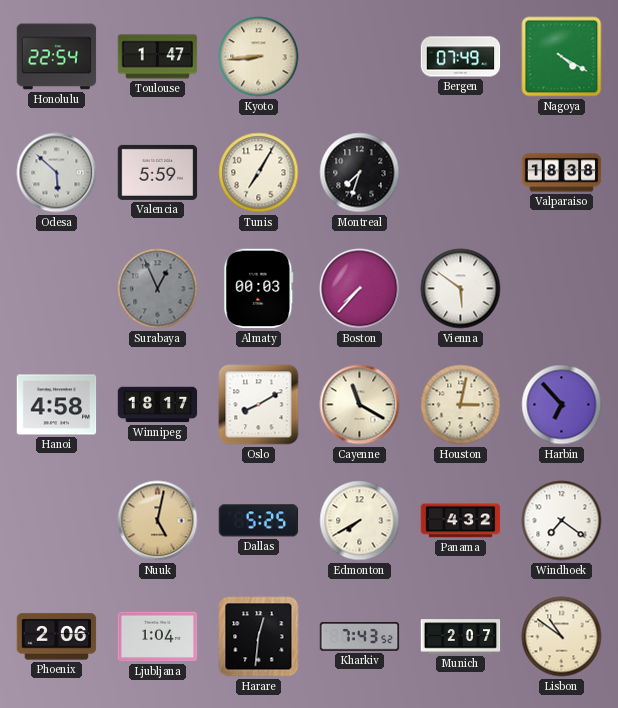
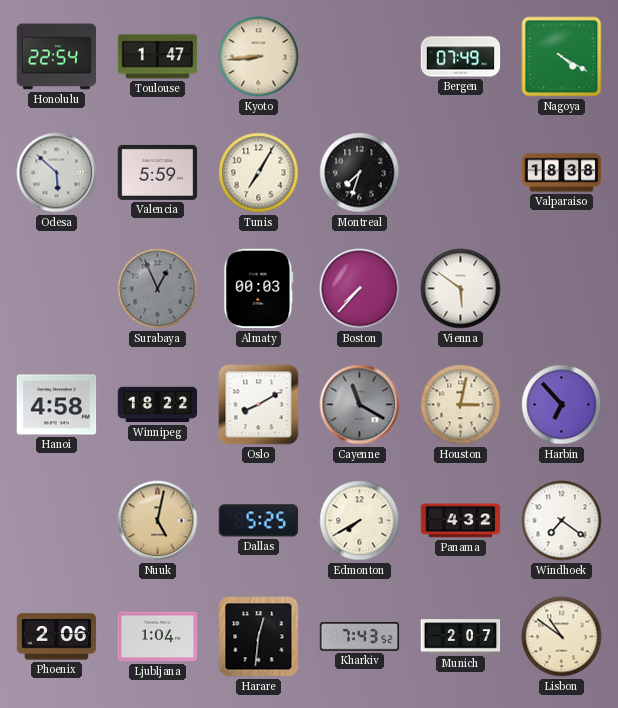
Winnipeg: 18:17 -> 18:22
Cayenne dial: cream -> grey
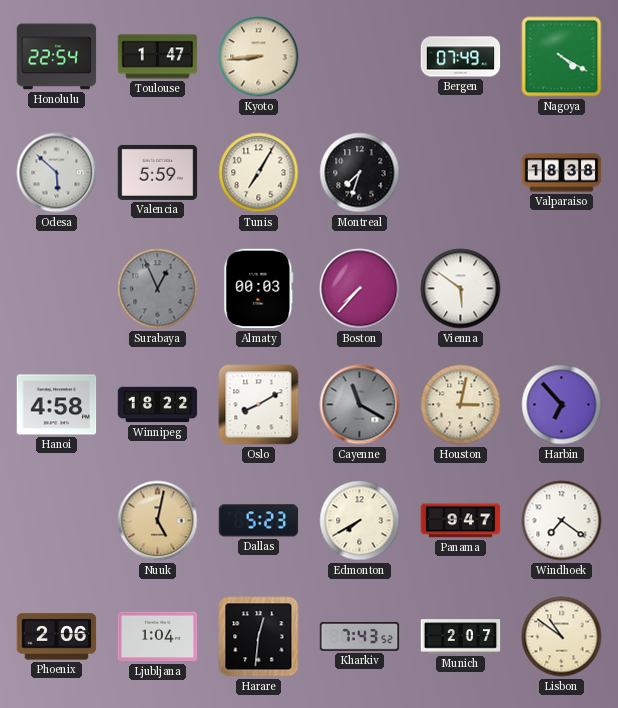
Dallas: 5:25 -> 5:23
Panama: 4:32 -> 9:47
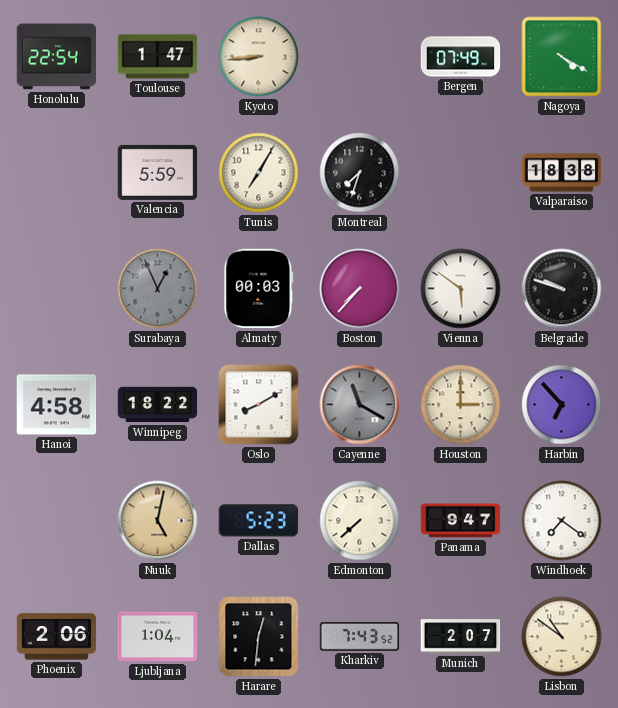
Odesa: 5:52 -> none
Belgrade: none -> 9:48
Houston: 3:02 -> 3:00
Edmonton: 7:40 -> 7:38
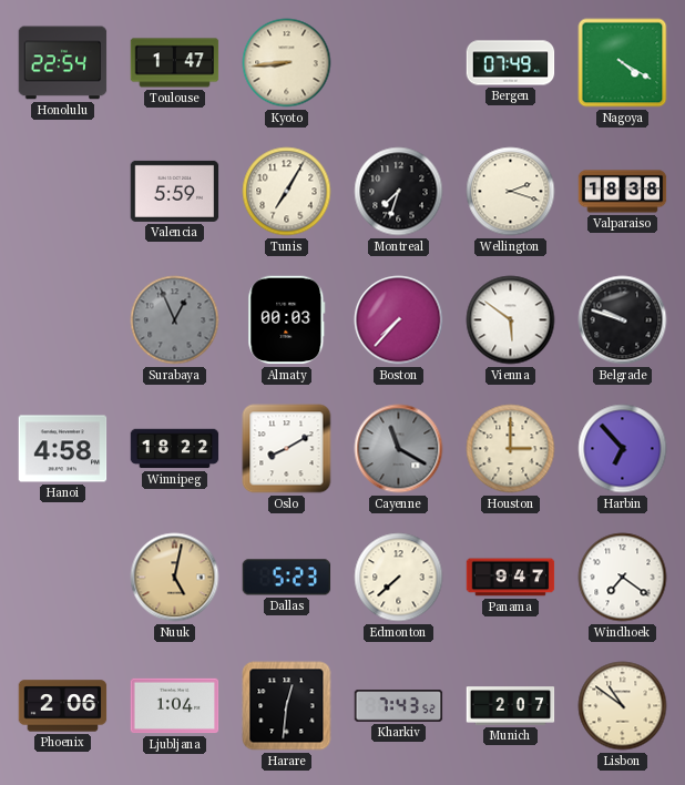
Wellington: none -> 2:18
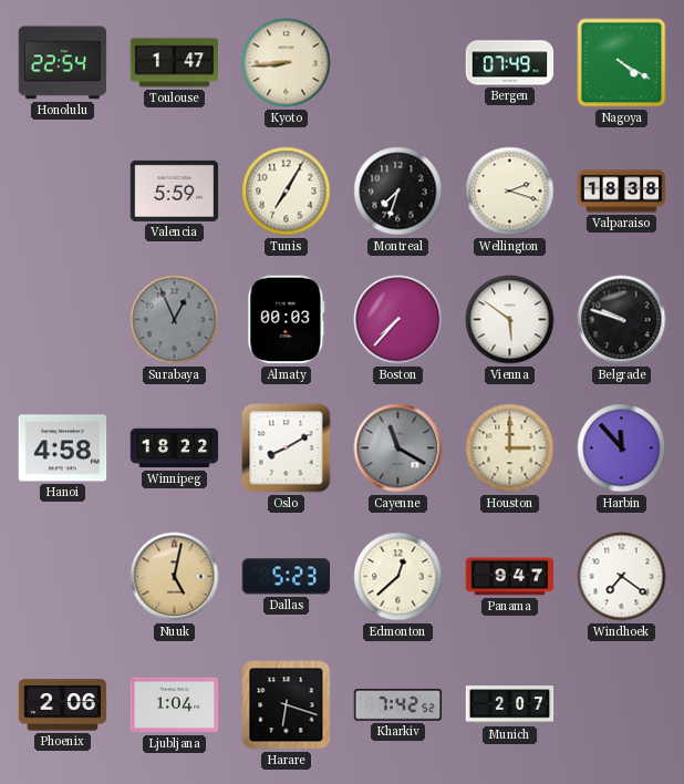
Harbin: 6:53 -> 11:53
Edmonton: 7:38 -> 12:38
Harare: 12:31 -> 6:18
Kharkiv: 7:43 -> 7:42
Lisbon: 10:51 -> none
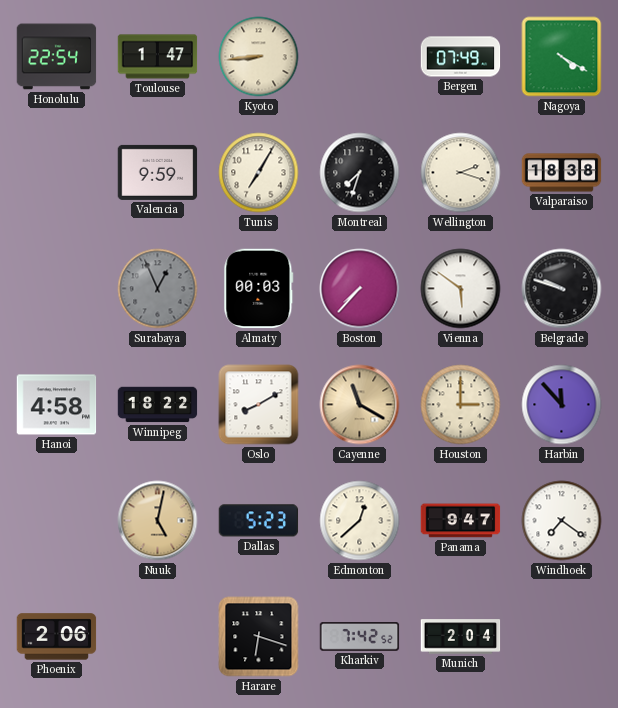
Valencia: 5:59 -> 9:59
Cayenne dial: grey -> champagne
Ljubljana: 1:04 -> none
Munich: 2:07 -> 2:04
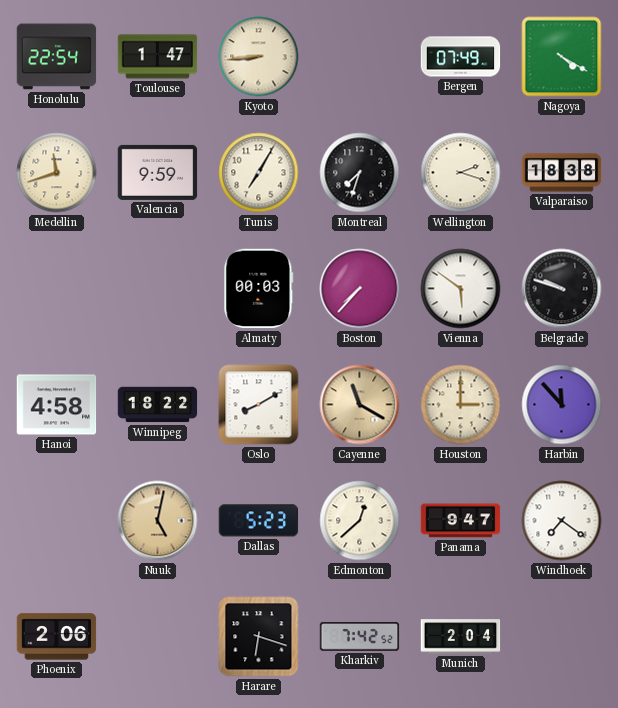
Medellin: none -> 11:42
Surabaya: 12:56 -> none
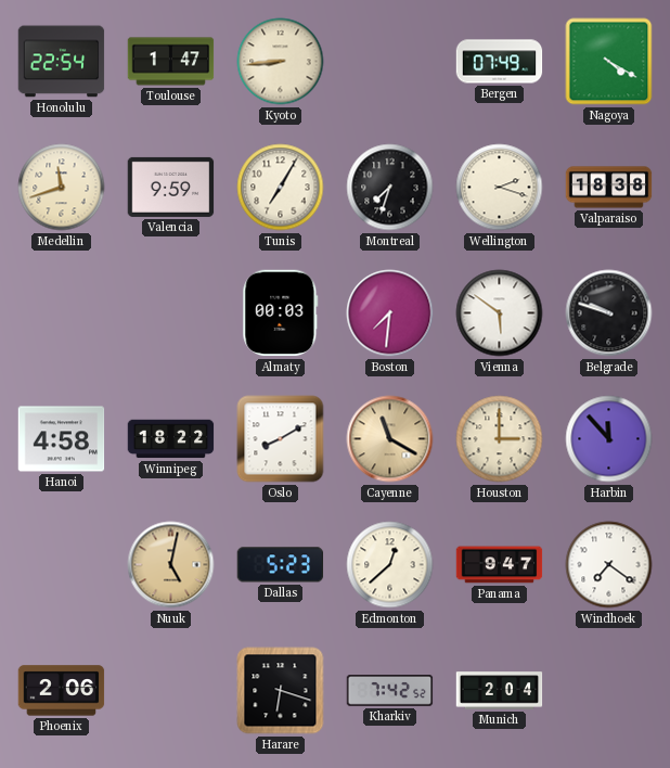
Boston: 7:37 -> 7:31
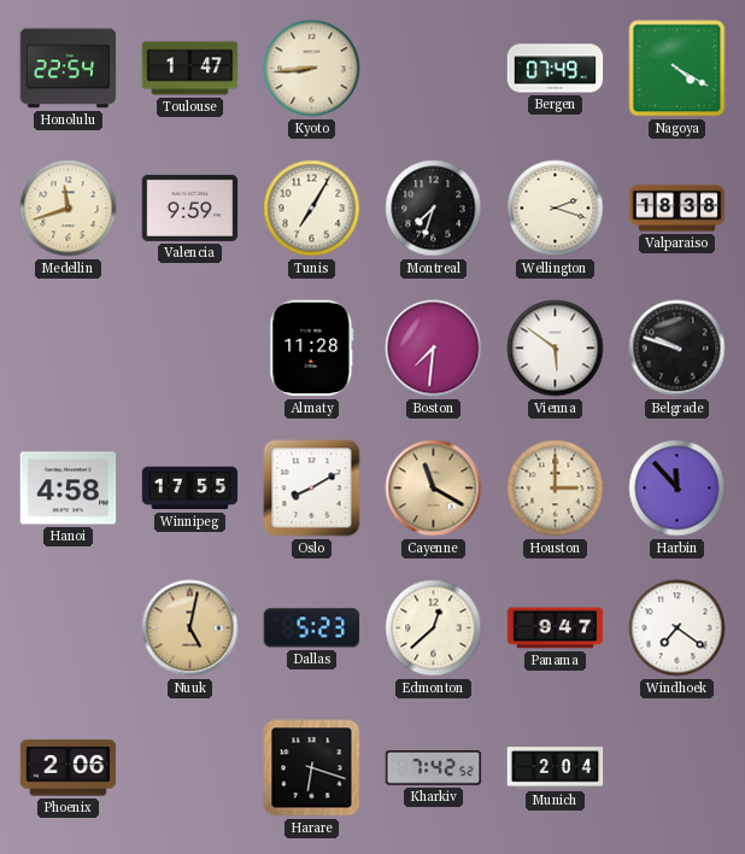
Almaty: 00:03 -> 11:28
Winnipeg: 18:22 -> 17:55
